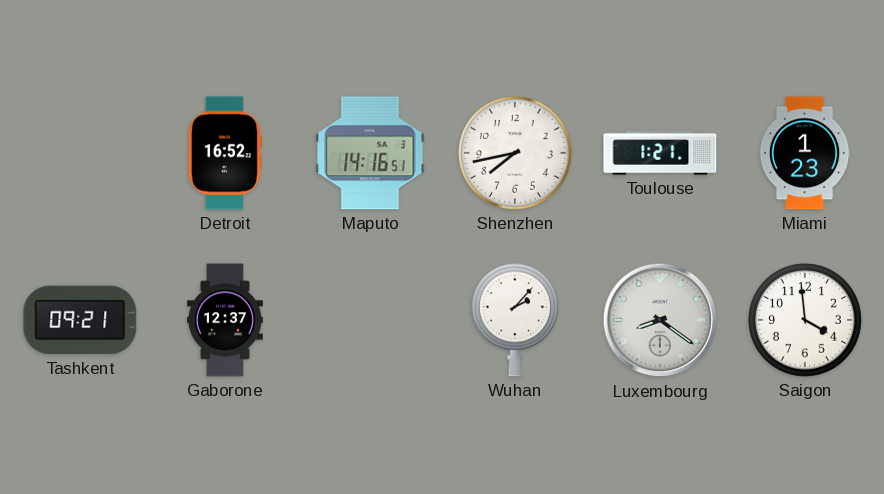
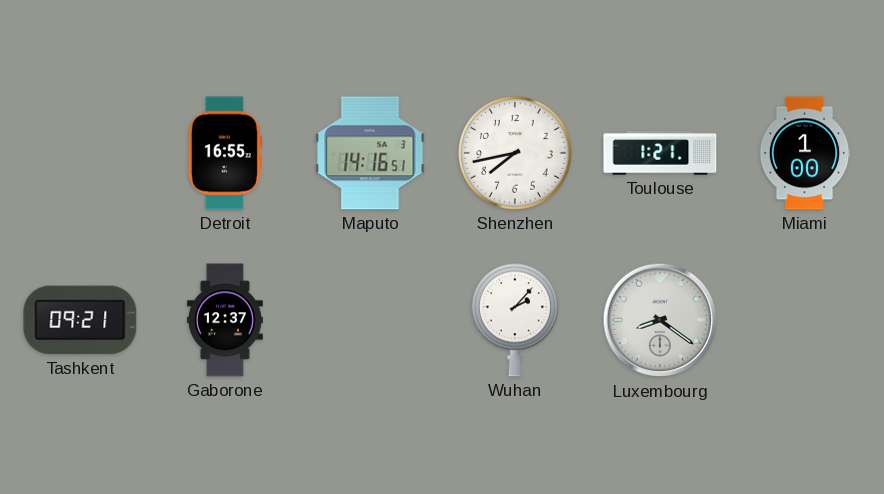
Detroit: 16:52 -> 16:55
Miami: 1:23 -> 1:00
Saigon: 3:59 -> none
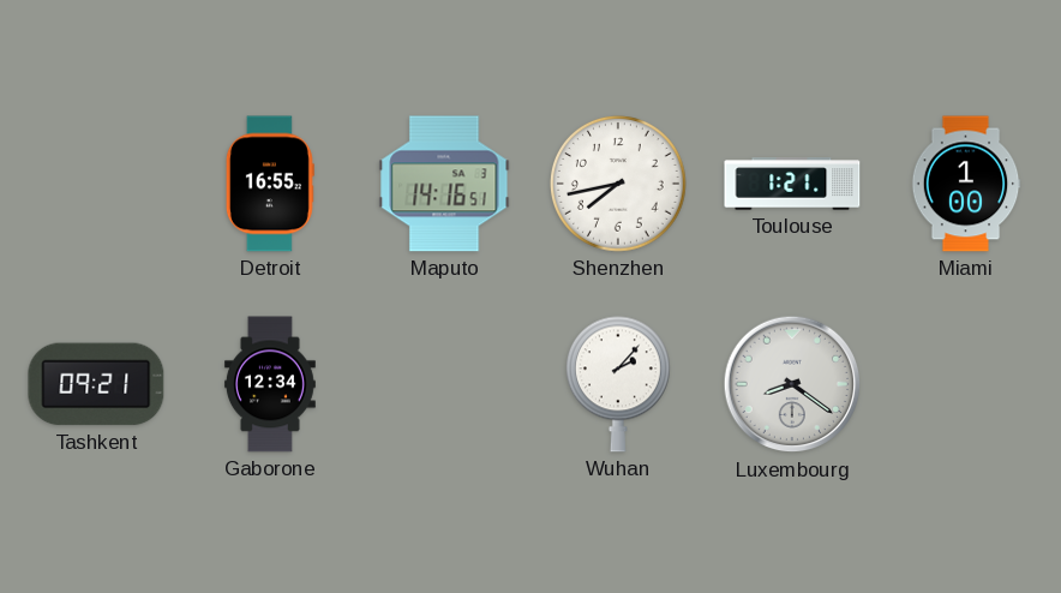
Gaborone: 12:37 -> 12:34
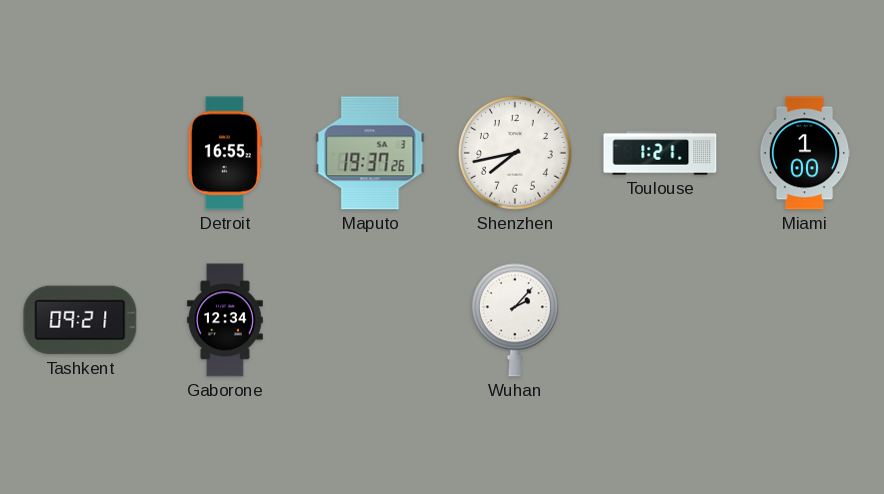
Maputo: 14:16 -> 19:37
Luxembourg: 8:21 -> none
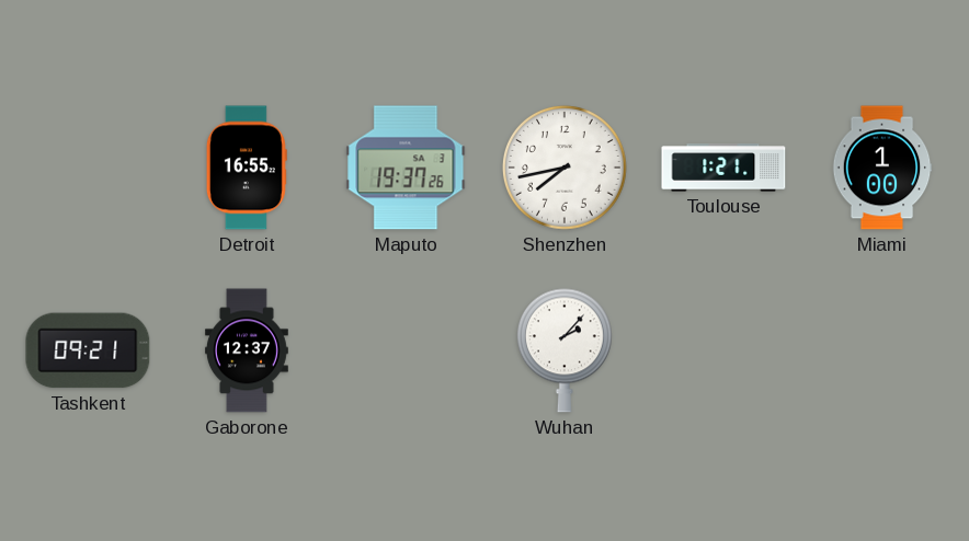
Gaborone: 12:34 -> 12:37
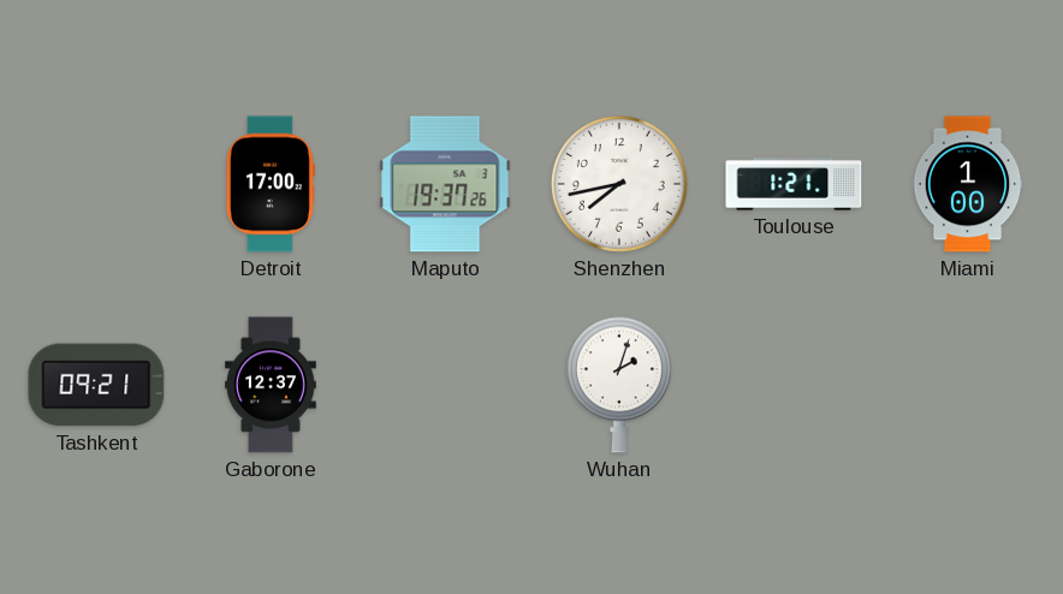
Detroit: 16:55 -> 17:00
Wuhan: 2:07 -> 2:03
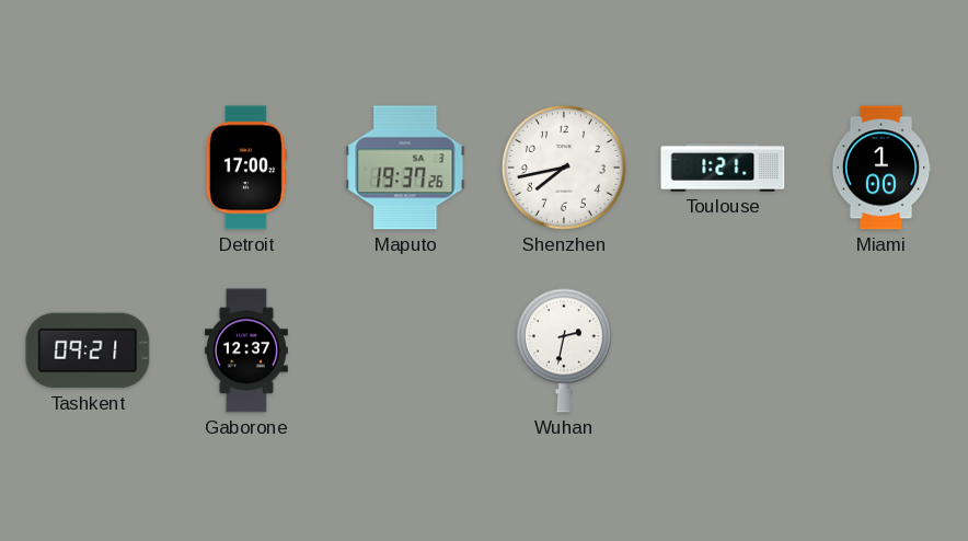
Wuhan: 2:03 -> 2:32
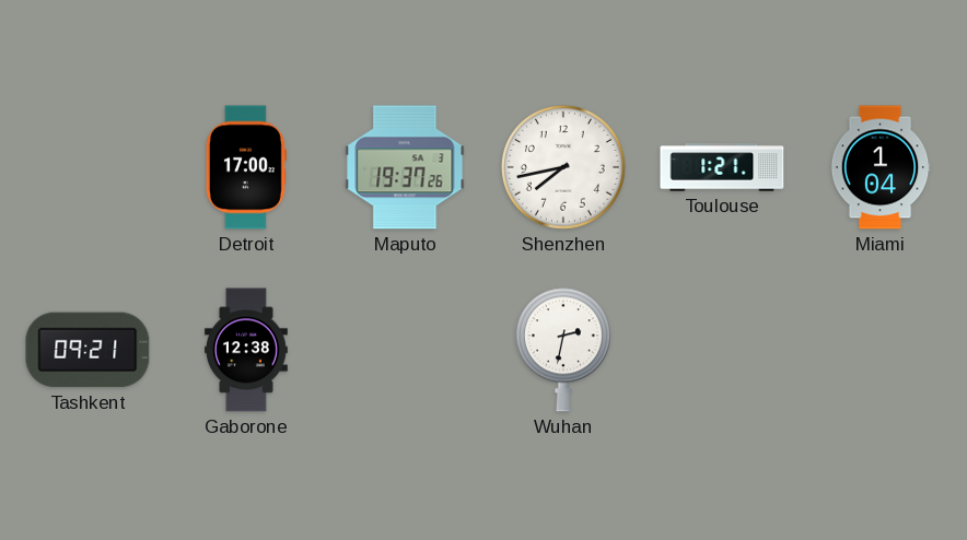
Miami: 1:00 -> 1:04
Gaborone: 12:37 -> 12:38
